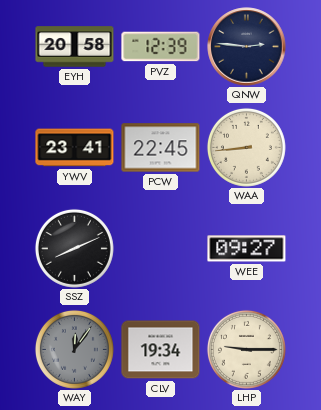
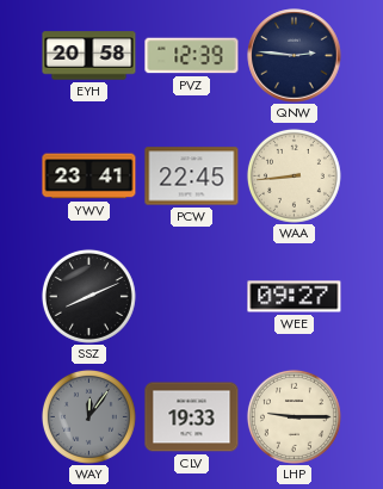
CLV: 19:34 -> 19:33
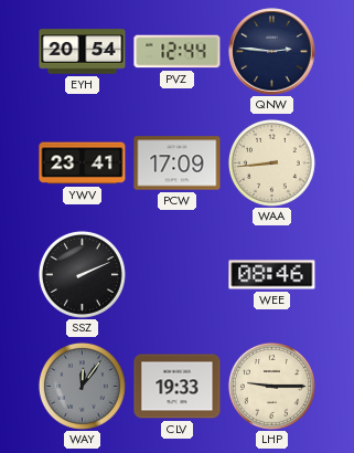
EYH: 20:58 -> 20:54
PVZ: 12:39 -> 12:44
PCW: 22:45 -> 17:09
SSZ: 8:11 -> 2:11
WEE: 09:27 -> 08:46
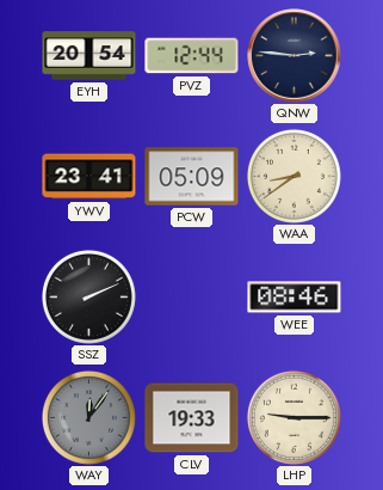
PCW: 17:09 -> 05:09
WAA: 8:44 -> 8:39
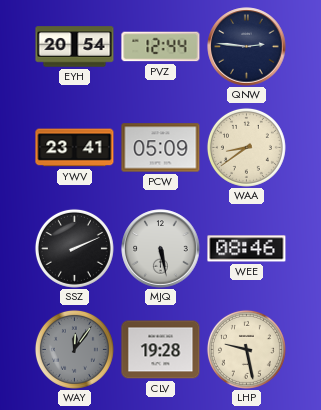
MJQ: none -> 5:28
CLV: 19:33 -> 19:28
LHP: 9:15 -> 9:28
